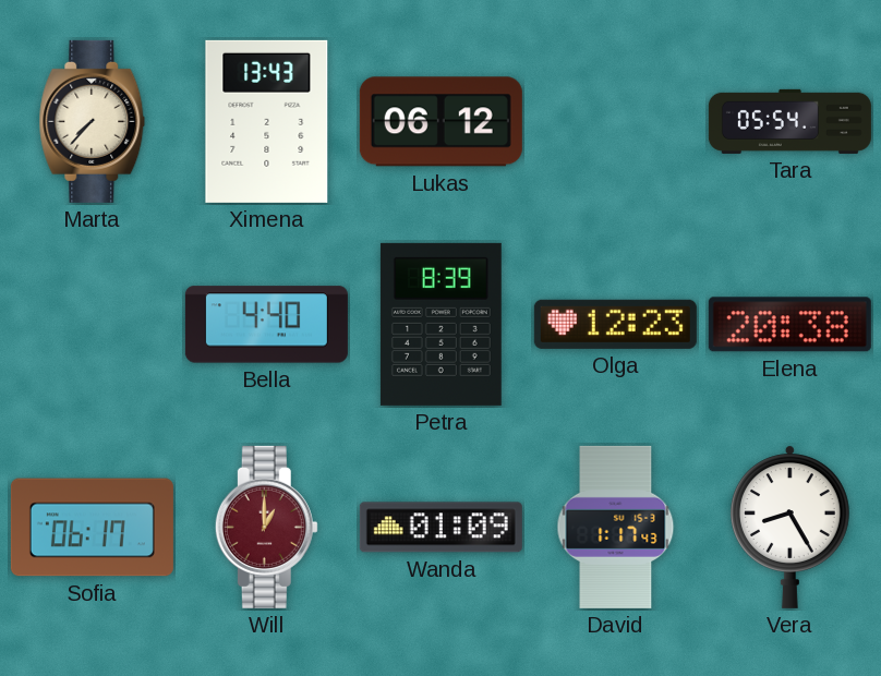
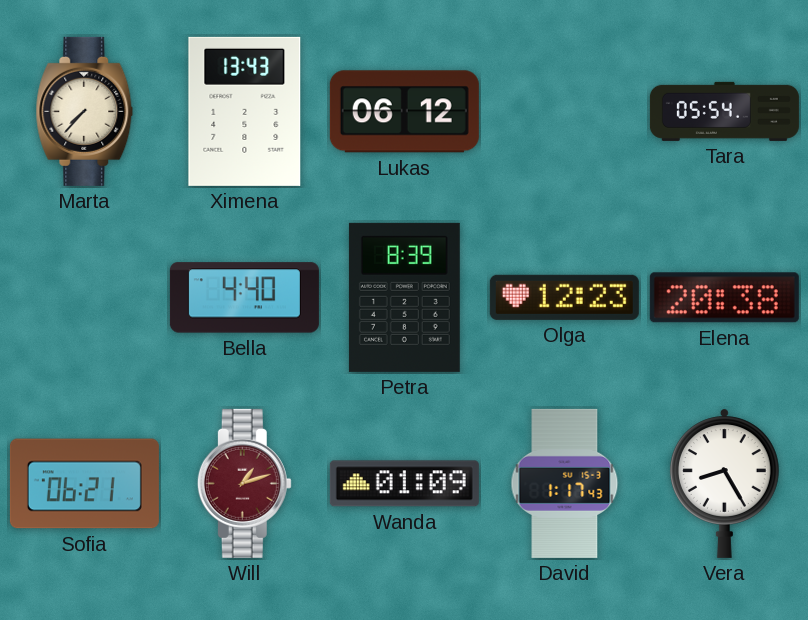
Sofia: 06:17 -> 06:21
Will: 1:00 -> 1:12
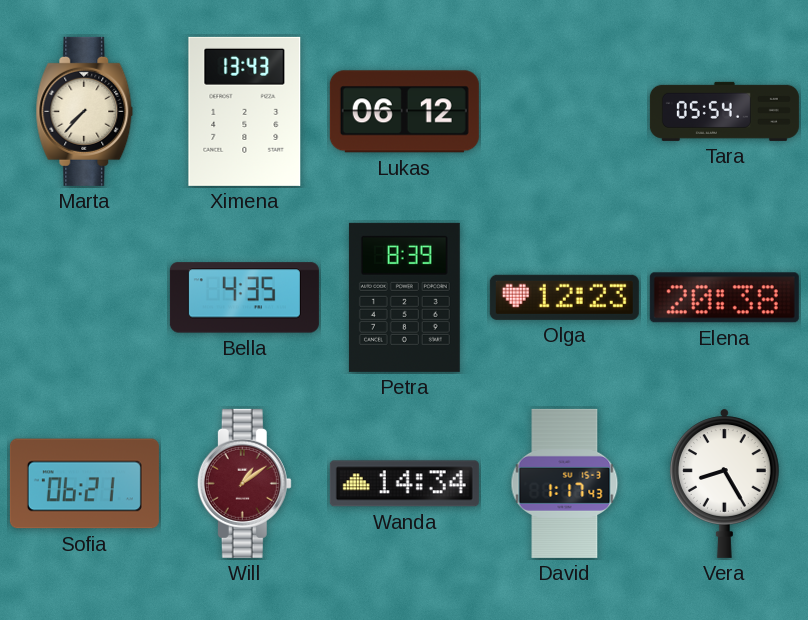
Bella: 4:40 -> 4:35
Will: 1:12 -> 1:09
Wanda: 01:09 -> 14:34
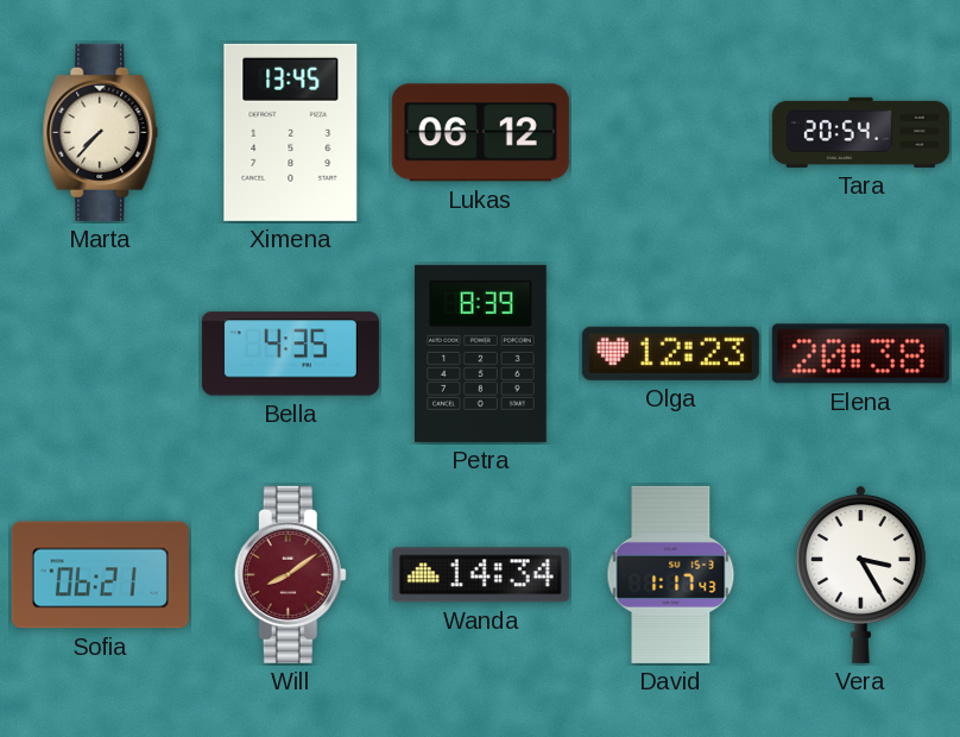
Ximena: 13:43 -> 13:45
Tara: 05:54 -> 20:54
Will: 1:09 -> 8:09
Vera: 8:25 -> 3:25
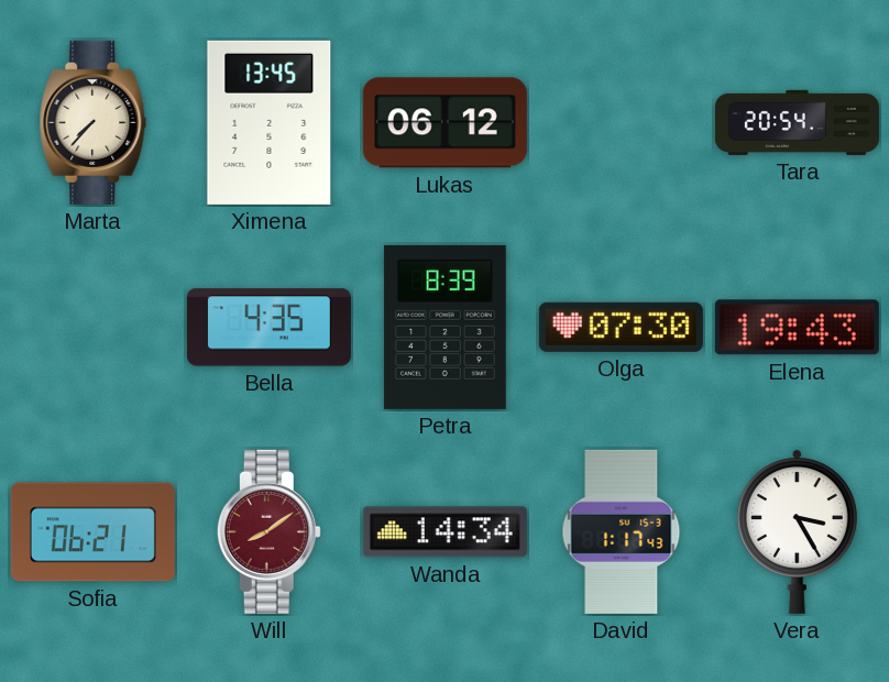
Olga: 12:23 -> 07:30
Elena: 20:38 -> 19:43
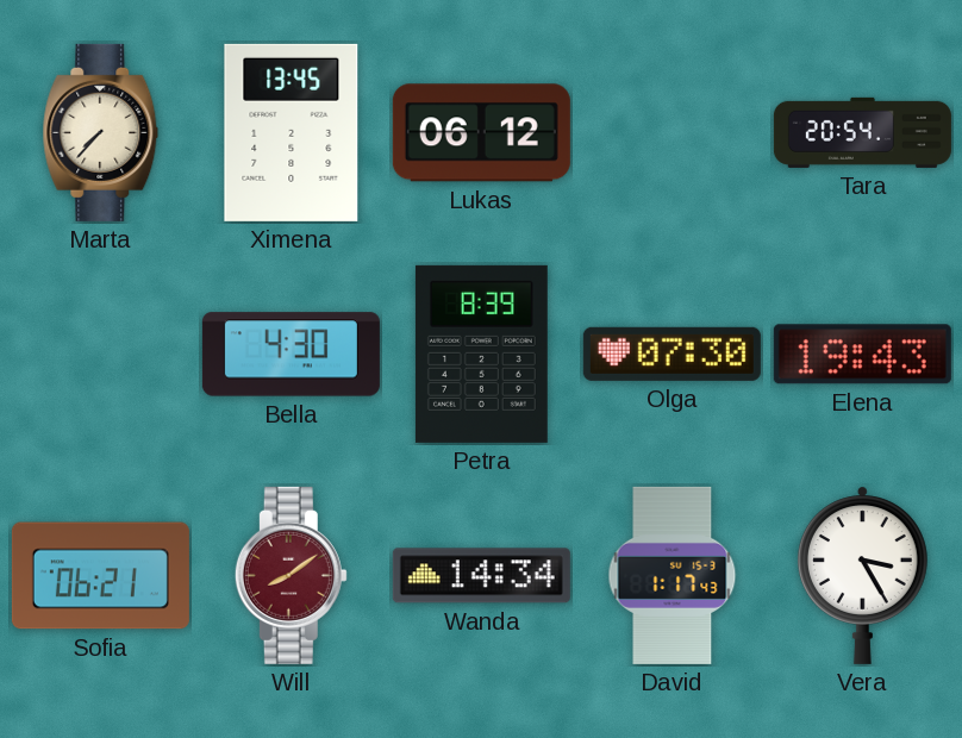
Bella: 4:35 -> 4:30
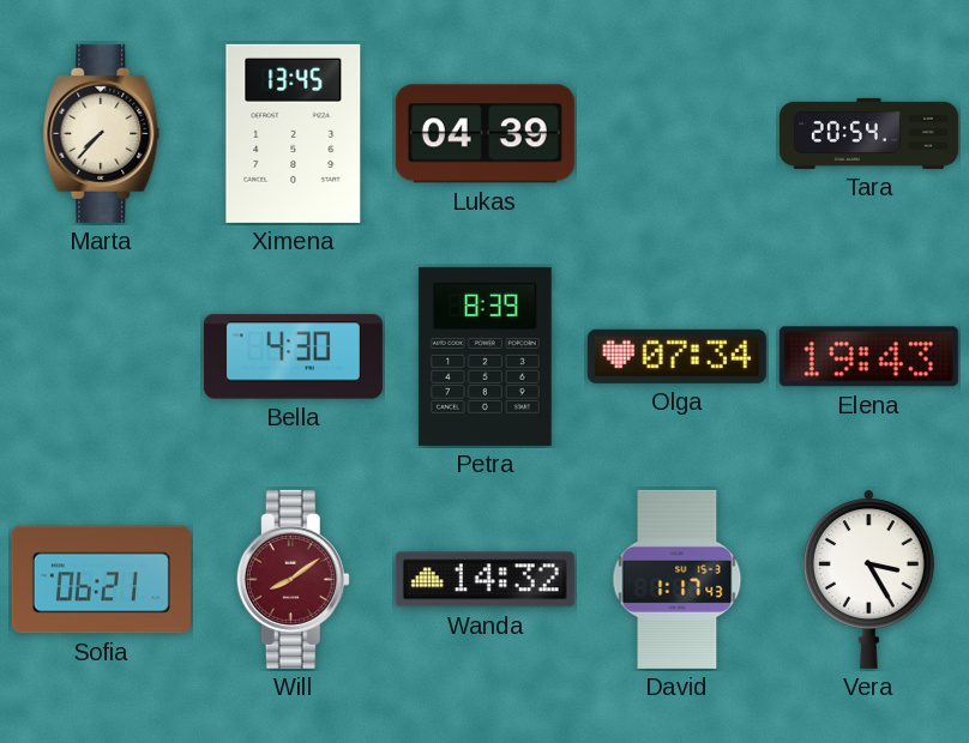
Lukas: 06:12 -> 04:39
Olga: 07:30 -> 07:34
Wanda: 14:34 -> 14:32
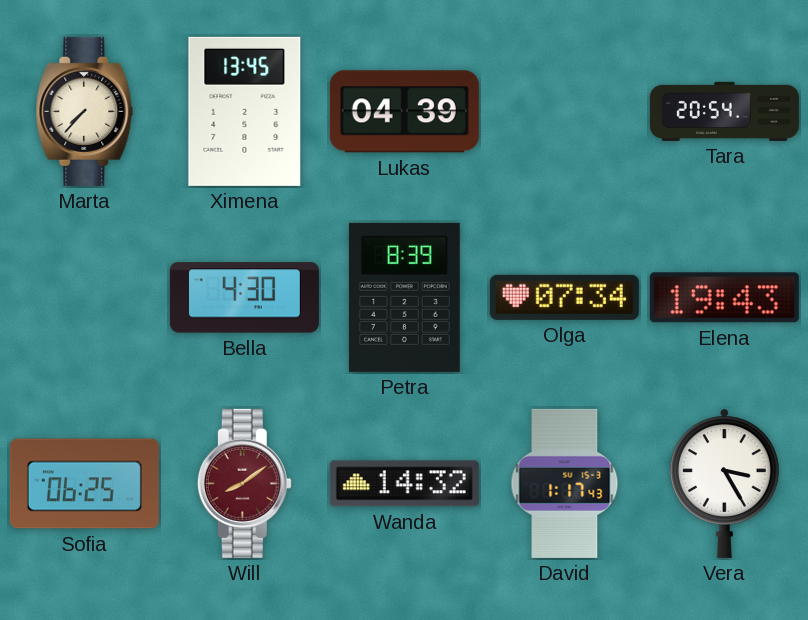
Sofia: 06:21 -> 06:25
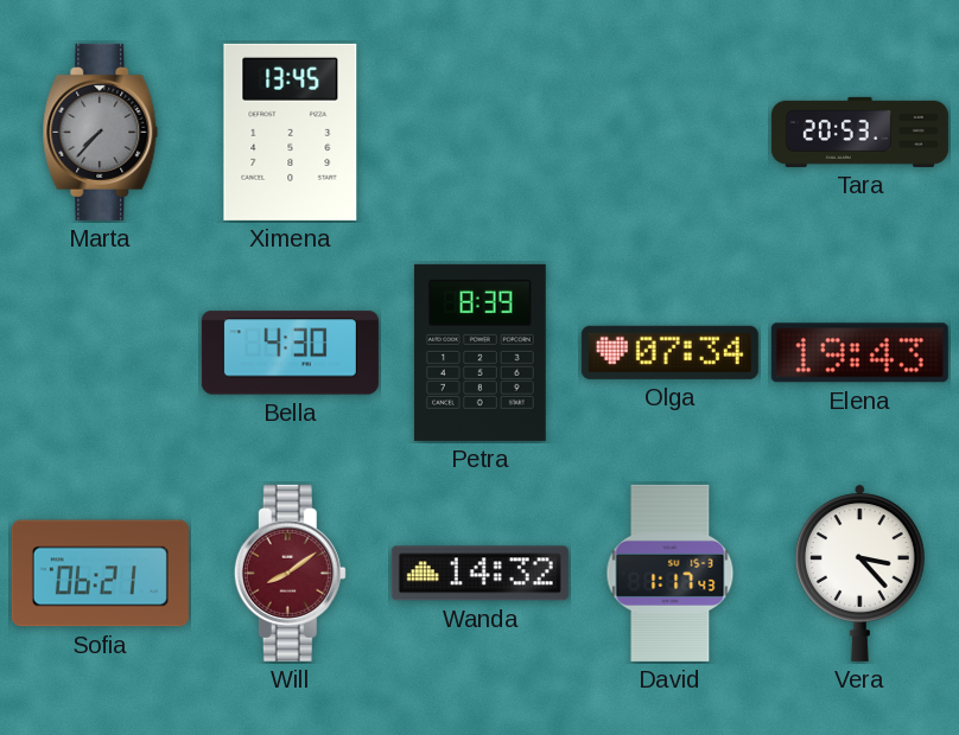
Marta dial: cream -> grey
Lukas: 04:39 -> none
Tara: 20:54 -> 20:53
Sofia: 06:25 -> 06:21
Vera: 3:25 -> 3:23
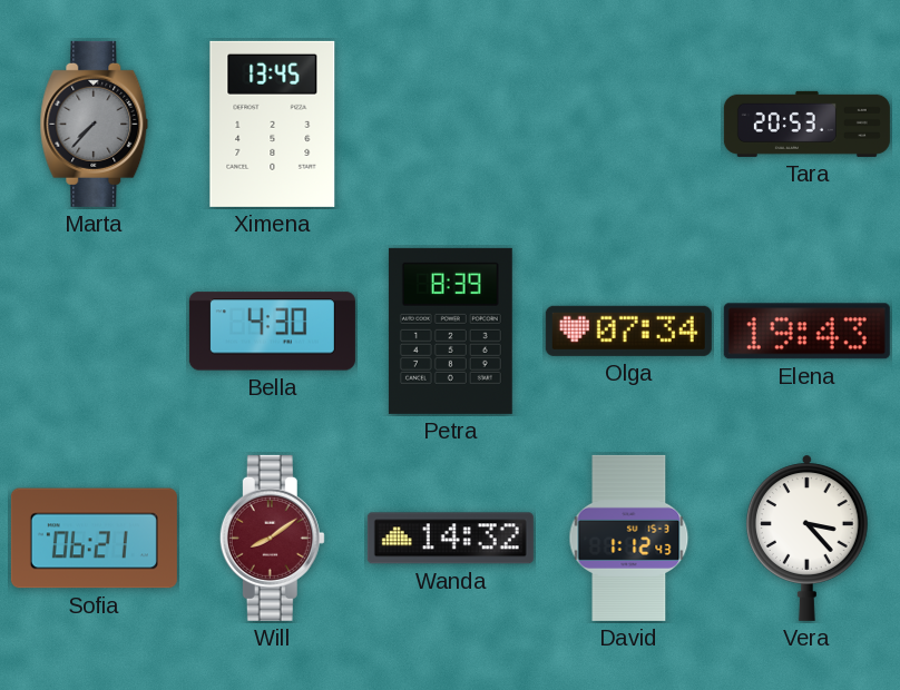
David: 1:17 -> 1:12
